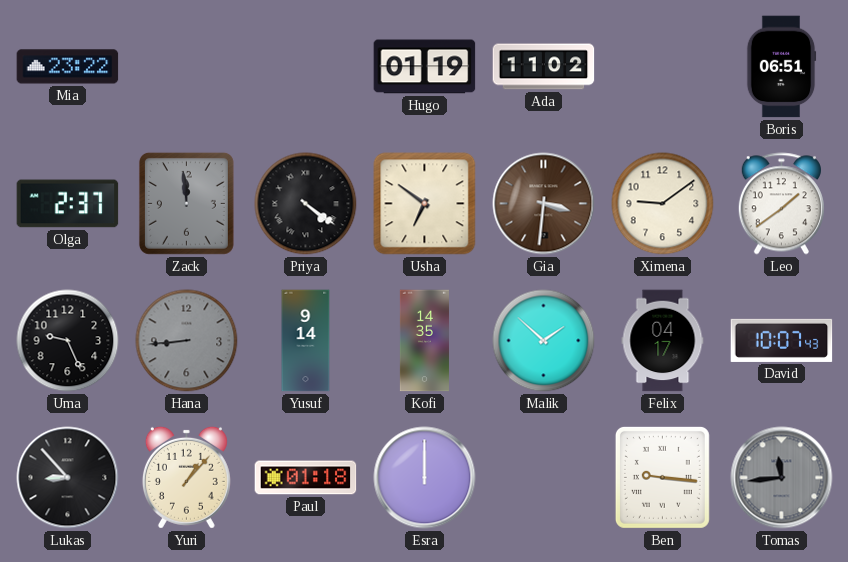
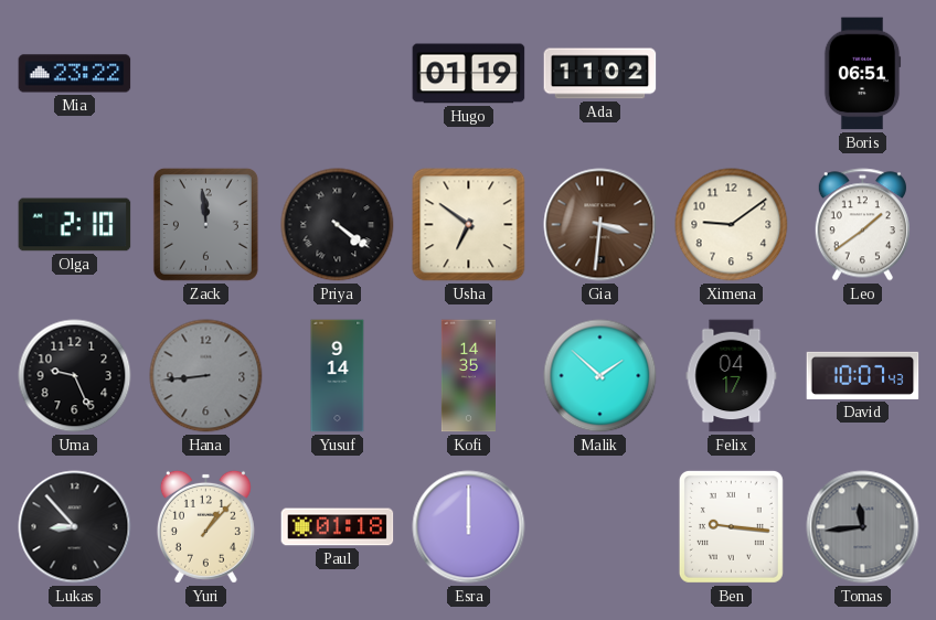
Olga: 2:37 -> 2:10
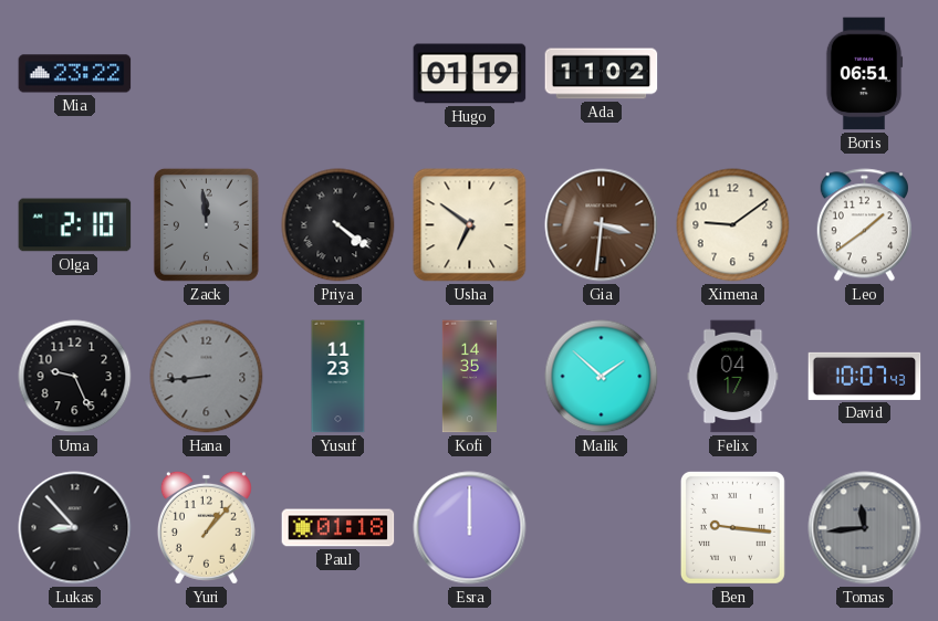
Yusuf: 9:14 -> 11:23
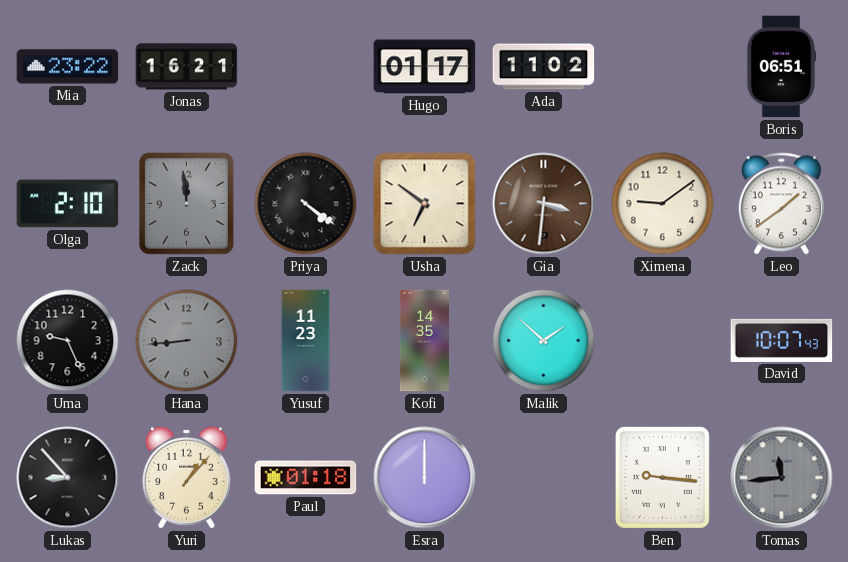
Jonas: none -> 16:21
Hugo: 01:19 -> 01:17
Felix: 04:17 -> none
